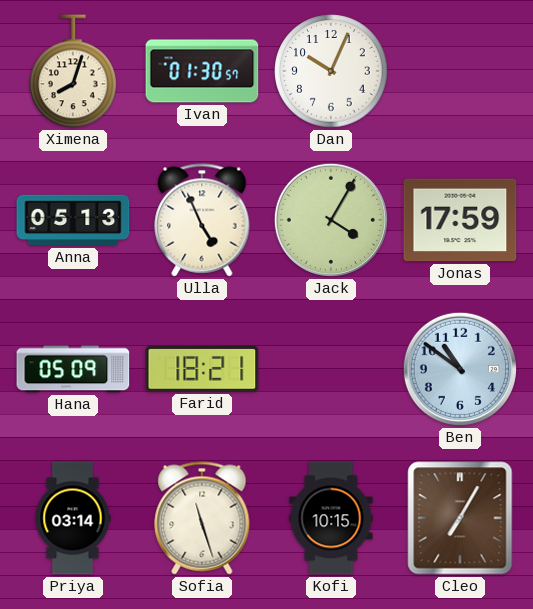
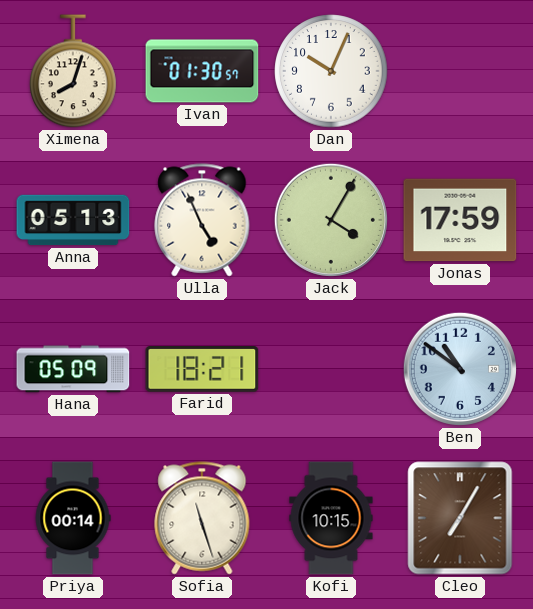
Priya: 03:14 -> 00:14
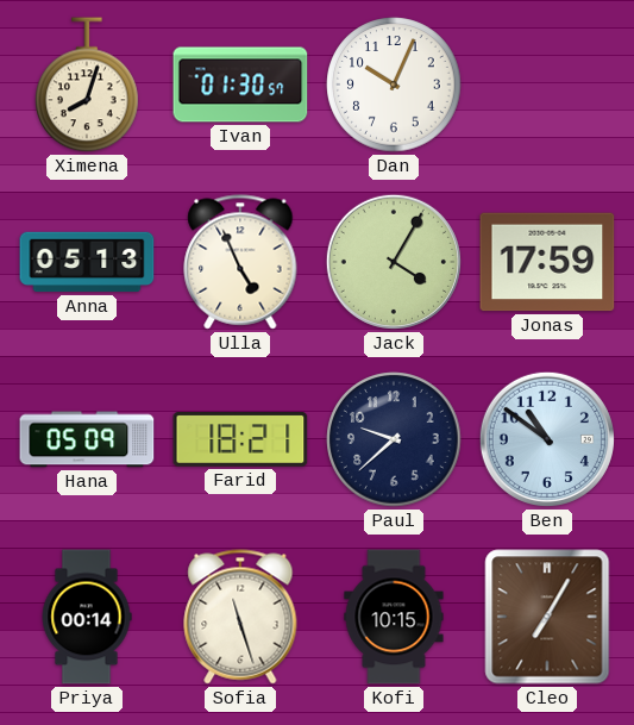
Paul: none -> 9:38
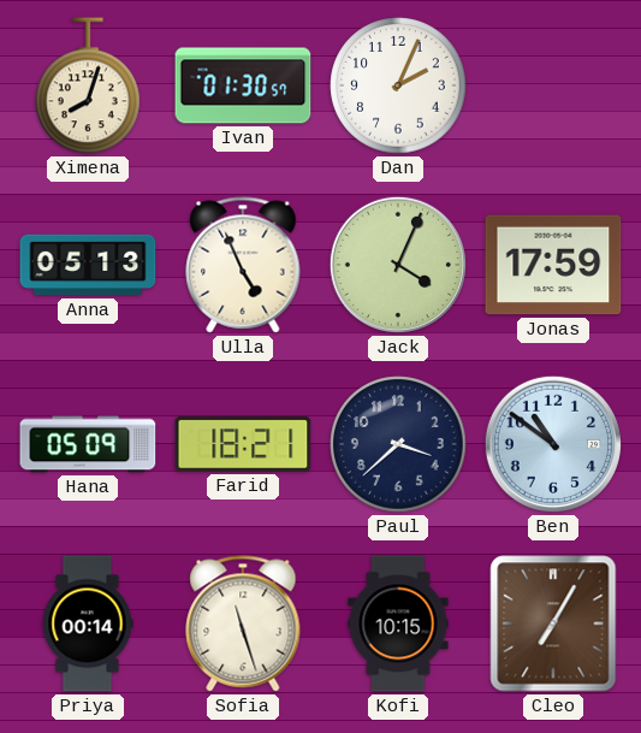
Dan: 10:04 -> 2:04
Jack: 4:05 -> 4:04
Paul: 9:38 -> 3:38
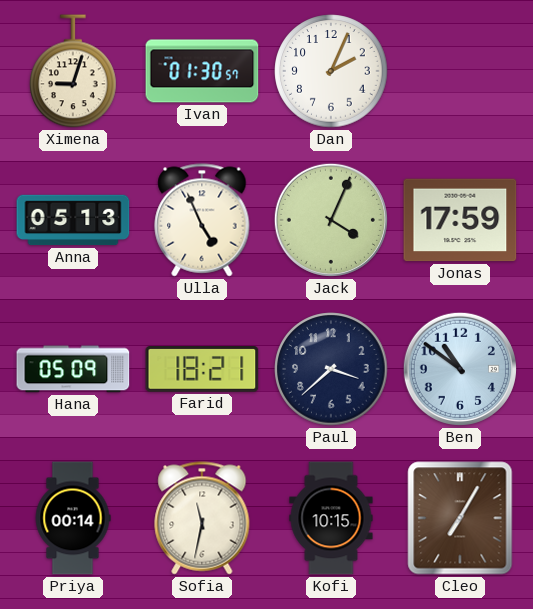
Ximena: 8:03 -> 9:03
Sofia: 11:27 -> 11:32
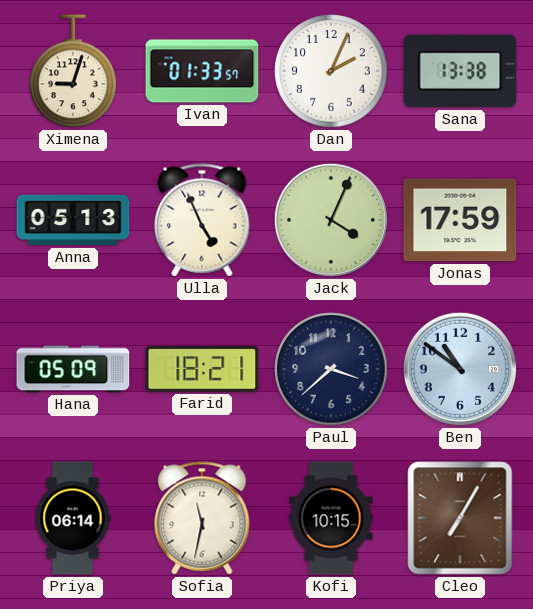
Ivan: 01:30 -> 01:33
Sana: none -> 13:38
Priya: 00:14 -> 06:14
